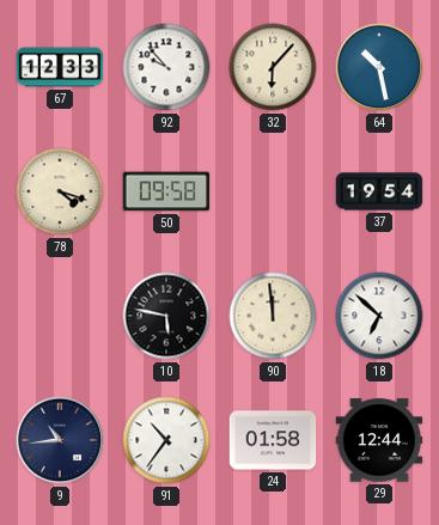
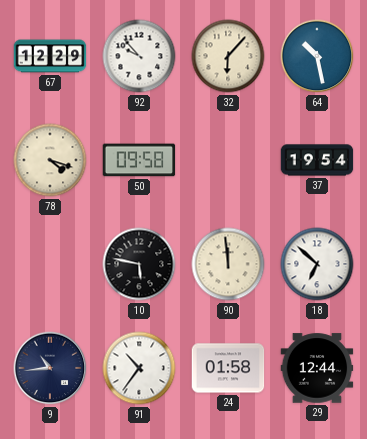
67: 12:33 -> 12:29
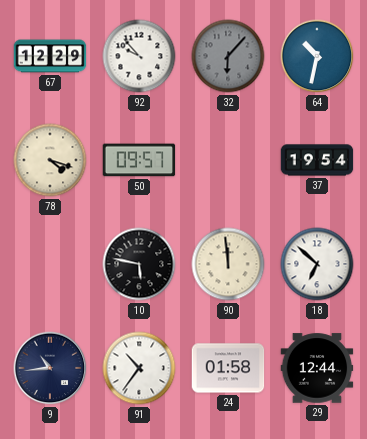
32 dial: cream -> grey
64: 10:28 -> 10:32
50: 09:58 -> 09:57
